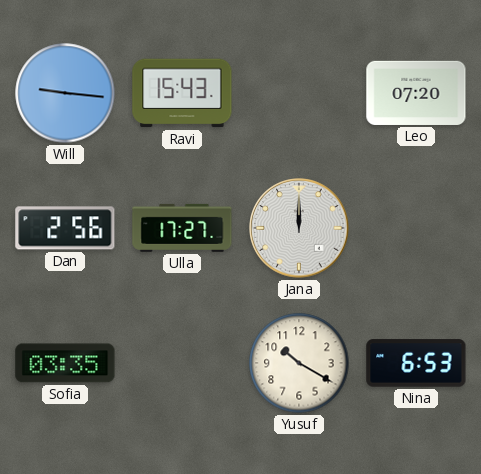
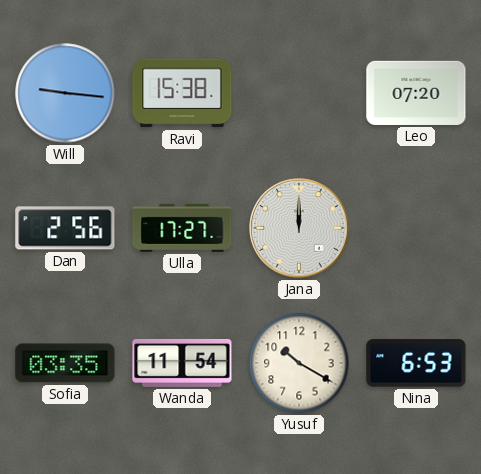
Ravi: 15:43 -> 15:38
Wanda: none -> 11:54
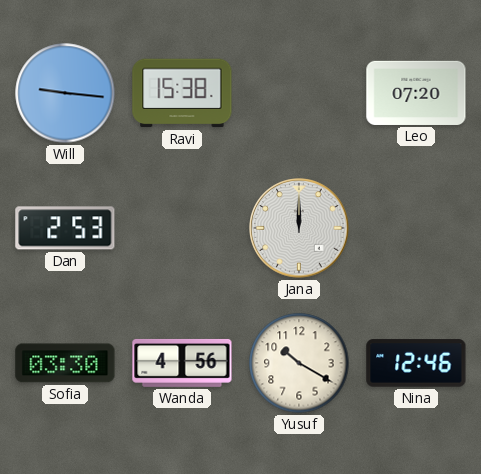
Dan: 2:56 -> 2:53
Ulla: 17:27 -> none
Sofia: 03:35 -> 03:30
Wanda: 11:54 -> 4:56
Nina: 6:53 -> 12:46
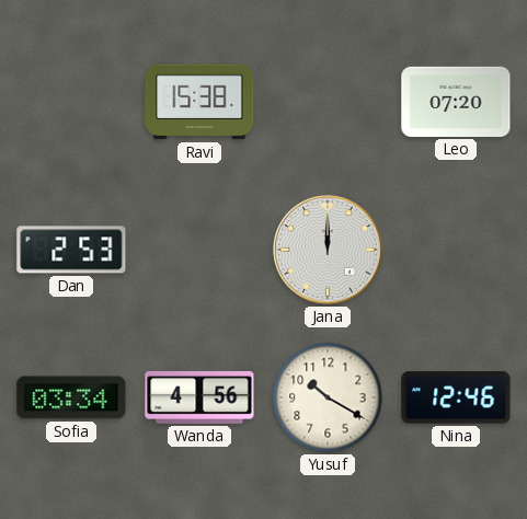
Will: 9:16 -> none
Sofia: 03:30 -> 03:34
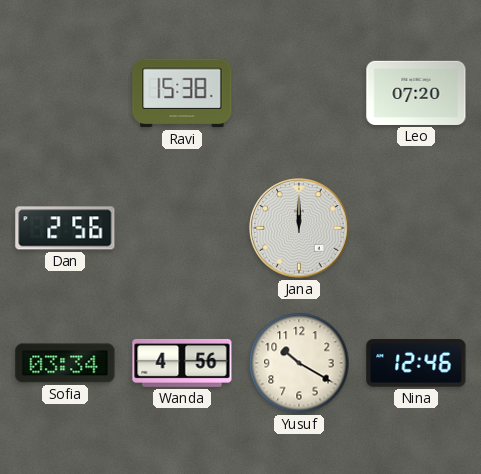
Dan: 2:53 -> 2:56
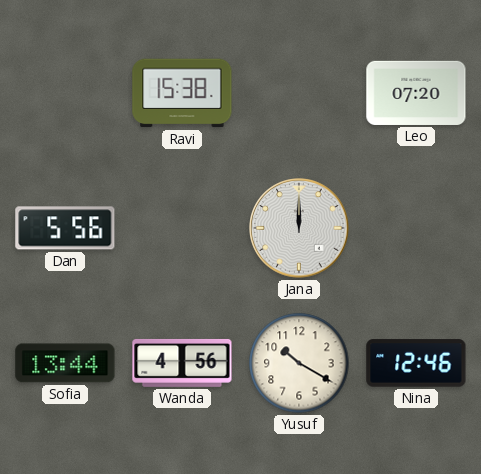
Dan: 2:56 -> 5:56
Sofia: 03:34 -> 13:44
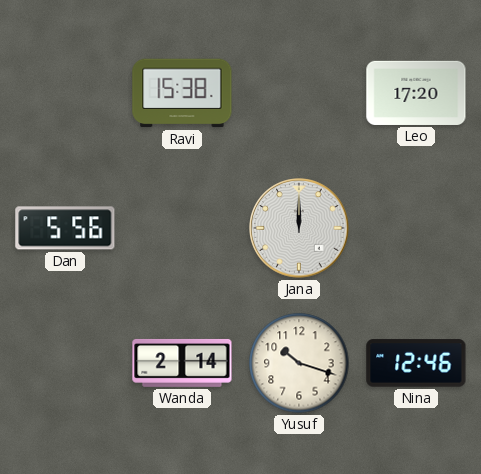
Leo: 07:20 -> 17:20
Sofia: 13:44 -> none
Wanda: 4:56 -> 2:14
Yusuf: 10:20 -> 10:18
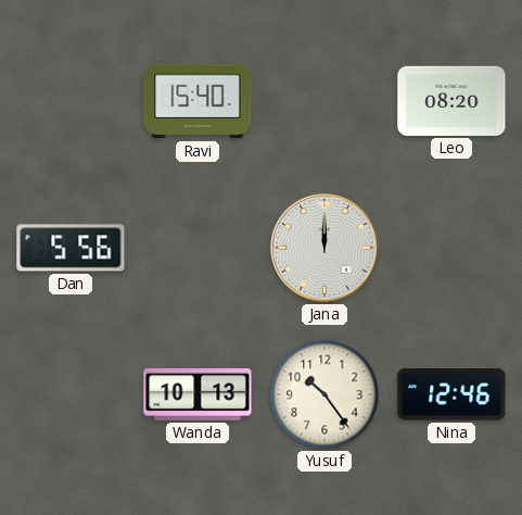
Ravi: 15:38 -> 15:40
Leo: 17:20 -> 08:20
Wanda: 2:14 -> 10:13
Yusuf: 10:18 -> 10:24
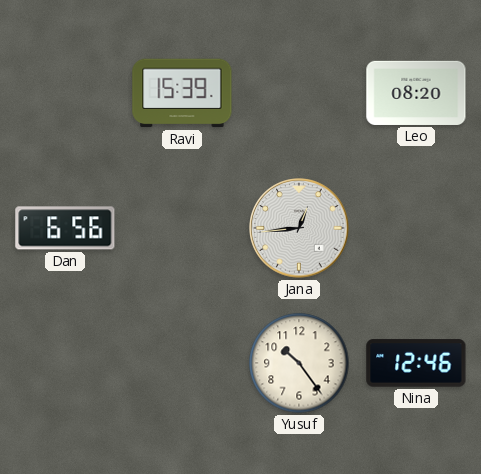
Ravi: 15:40 -> 15:39
Dan: 5:56 -> 6:56
Jana: 12:00 -> 12:44
Wanda: 10:13 -> none
